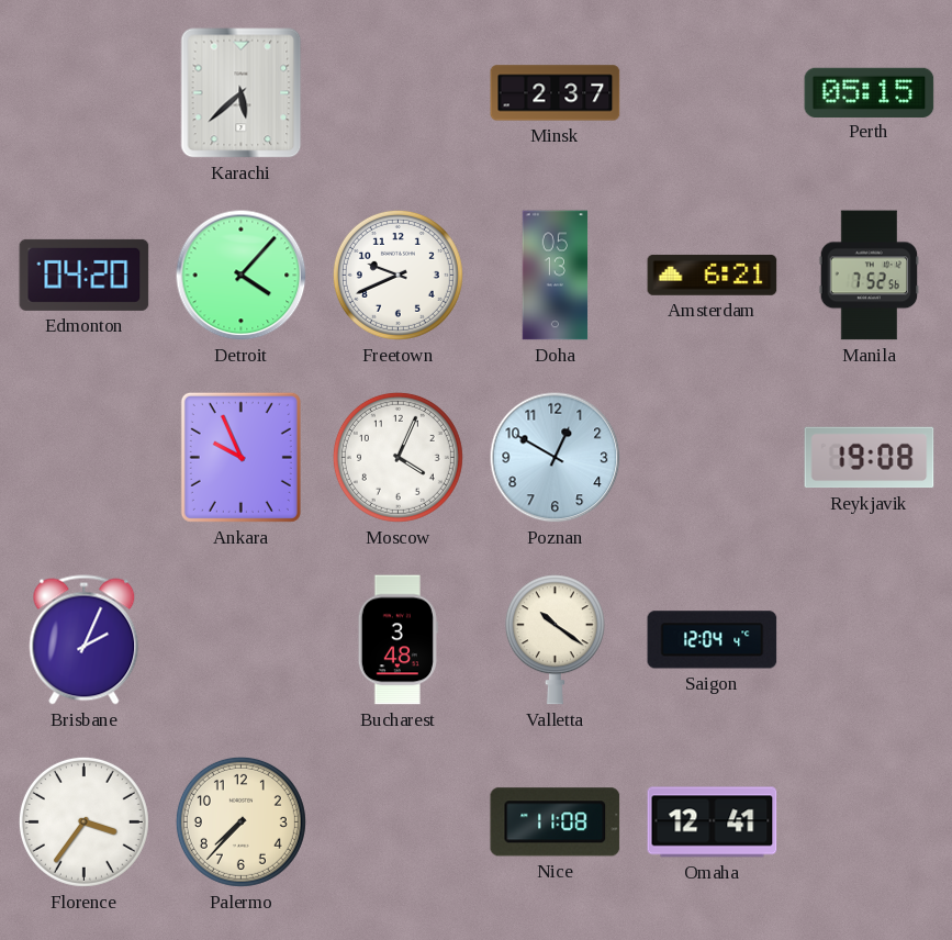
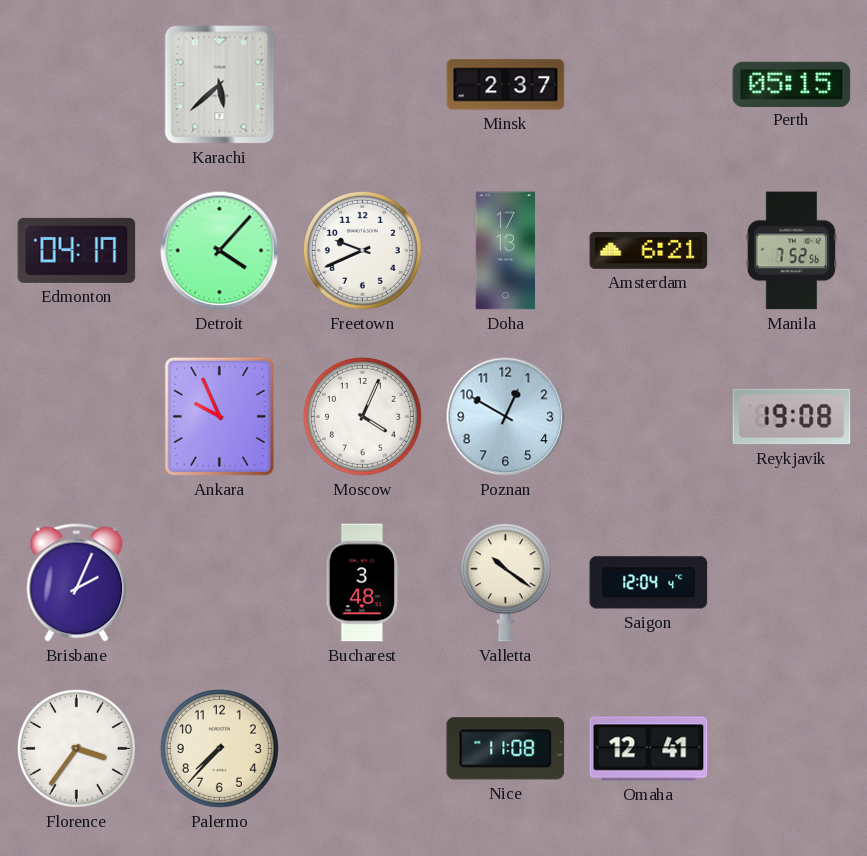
Edmonton: 04:20 -> 04:17
Doha: 05:13 -> 17:13
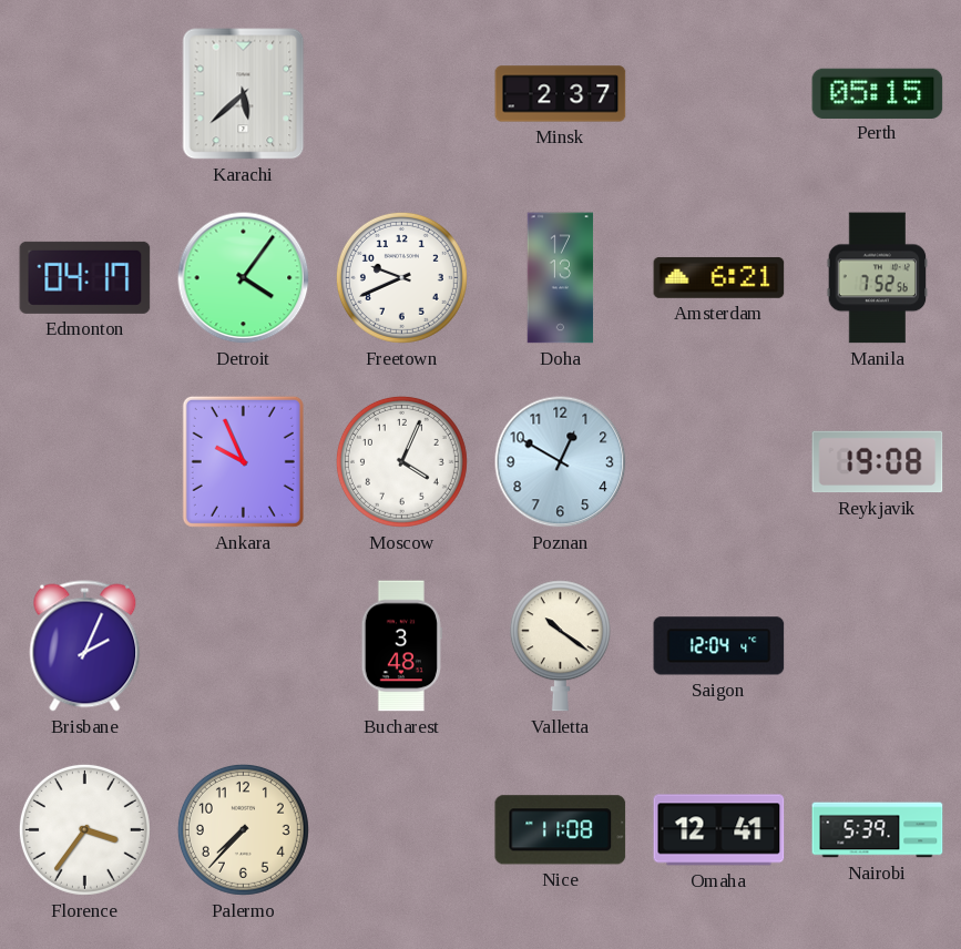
Detroit: 4:07 -> 4:06
Nairobi: none -> 5:39
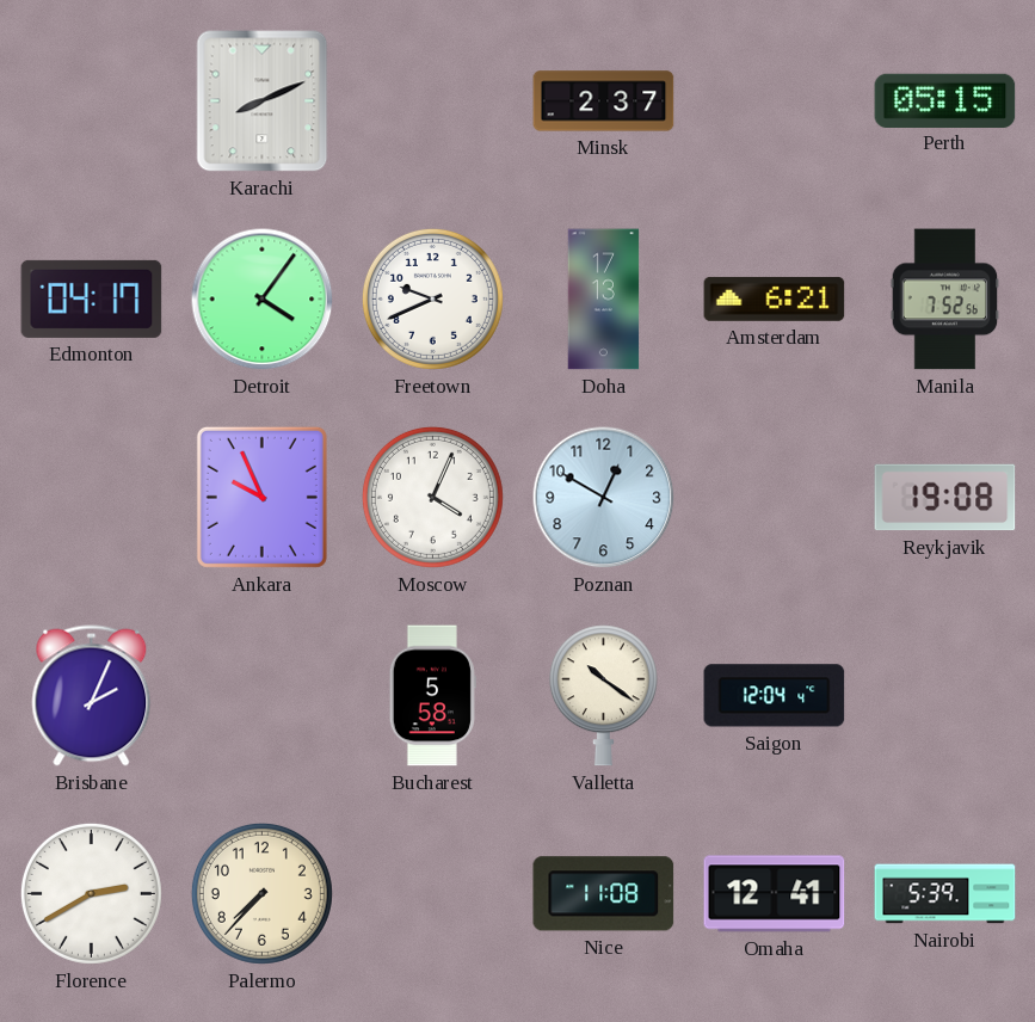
Karachi: 5:38 -> 8:11
Bucharest: 3:48 -> 5:58
Florence: 3:36 -> 2:40
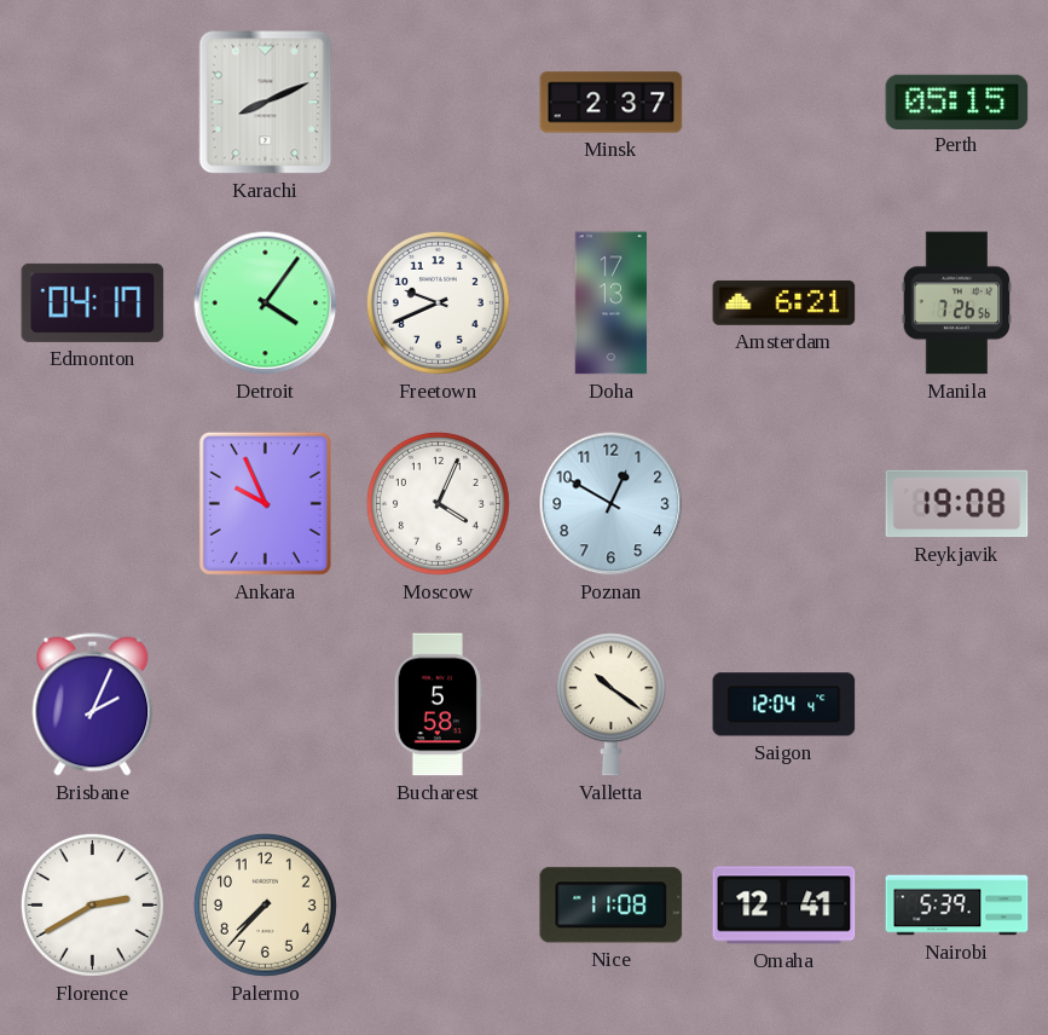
Manila: 7:52 -> 7:26
